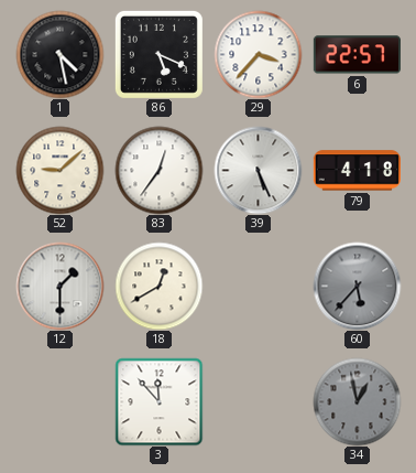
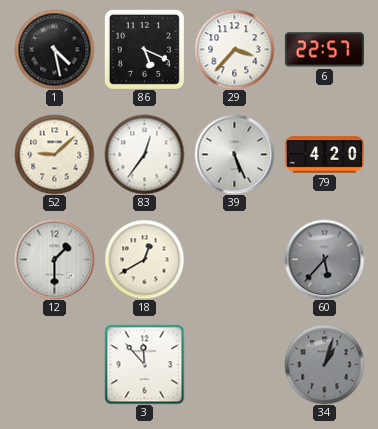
79: 4:18 -> 4:20
34: 12:58 -> 1:03
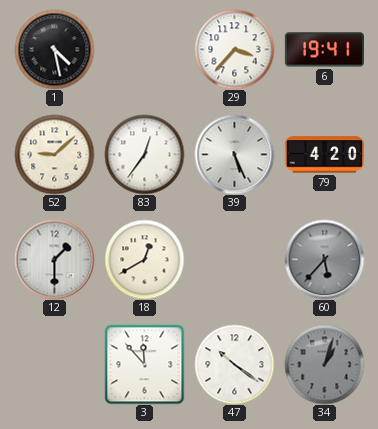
86: 5:19 -> none
6: 22:57 -> 19:41
47: none -> 10:21
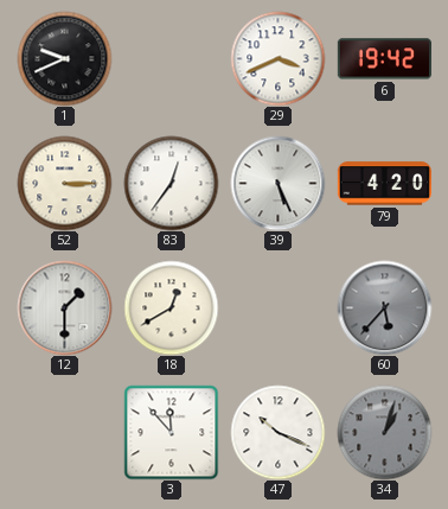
1: 4:28 -> 9:41
29: 3:37 -> 3:41
6: 19:41 -> 19:42
52: 9:08 -> 3:15
47: 10:21 -> 10:19
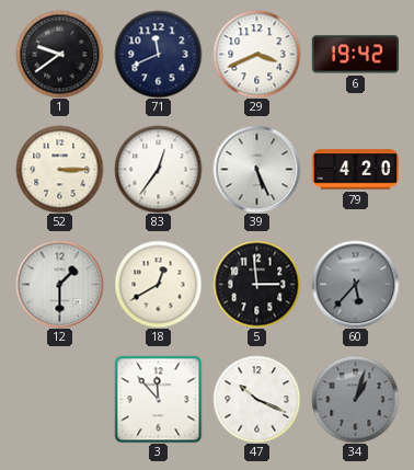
1: 9:41 -> 9:39
71: none -> 11:41
5: none -> 2:59
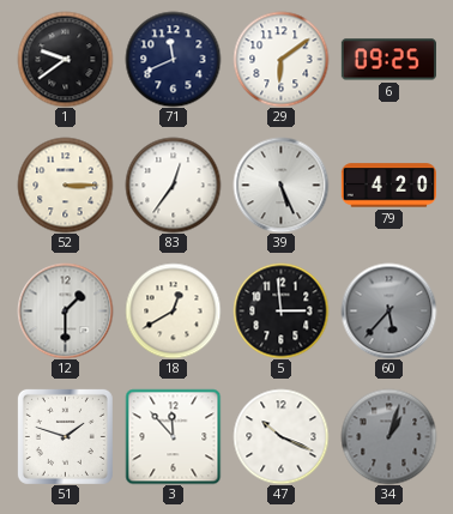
29: 3:41 -> 6:09
6: 19:42 -> 09:25
51: none -> 1:48
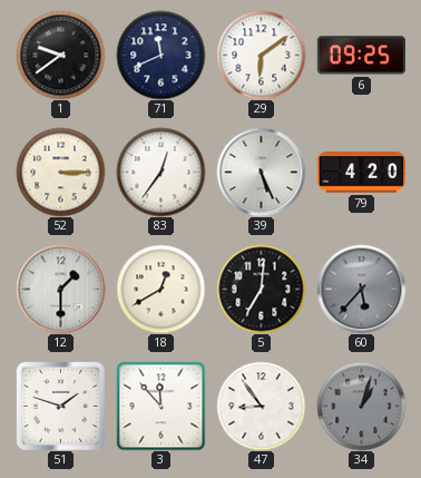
5: 2:59 -> 7:01
47: 10:19 -> 8:54
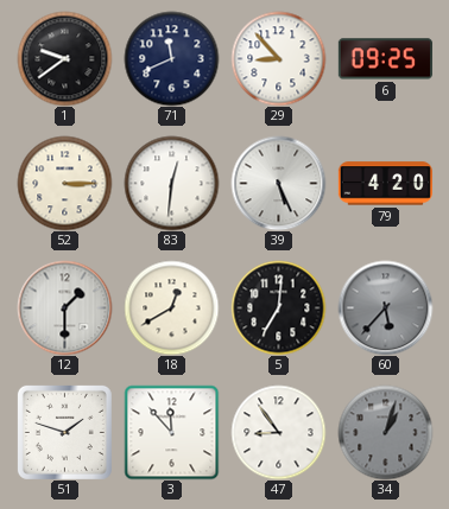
29: 6:09 -> 8:53
83: 12:36 -> 12:31
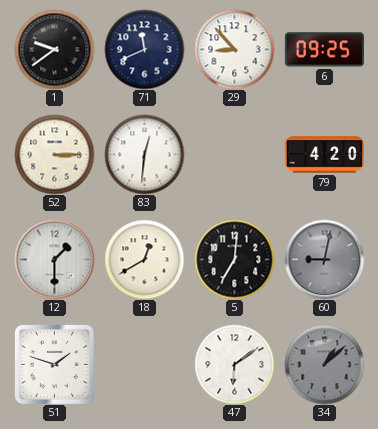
39: 5:26 -> none
60: 5:37 -> 9:02
3: 11:53 -> none
47: 8:54 -> 6:09
34: 1:03 -> 1:08
